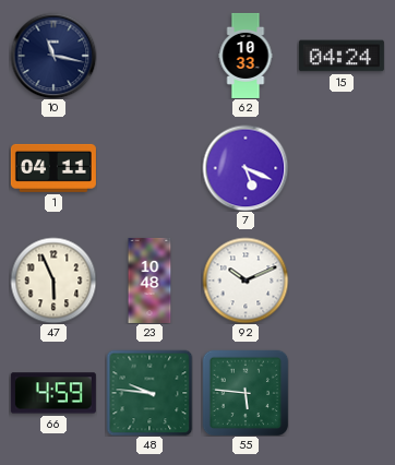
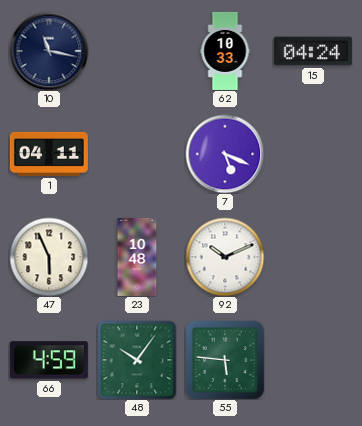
48: 9:46 -> 10:06
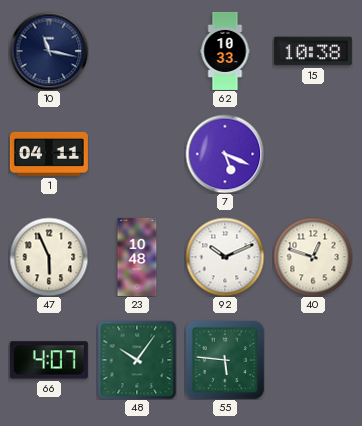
15: 04:24 -> 10:38
40: none -> 12:48
66: 4:59 -> 4:07
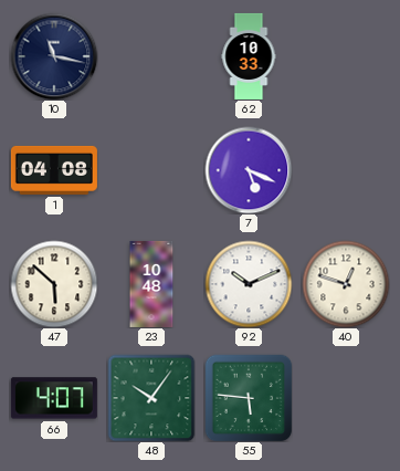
15: 10:38 -> none
1: 04:11 -> 04:08
47: 5:56 -> 5:52
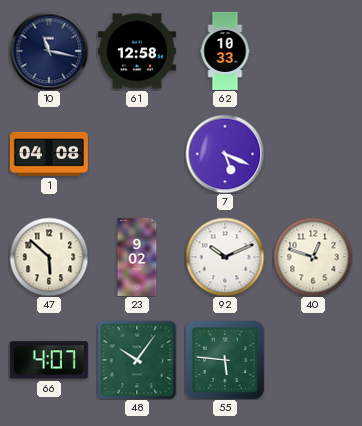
61: none -> 12:58
23: 10:48 -> 9:02
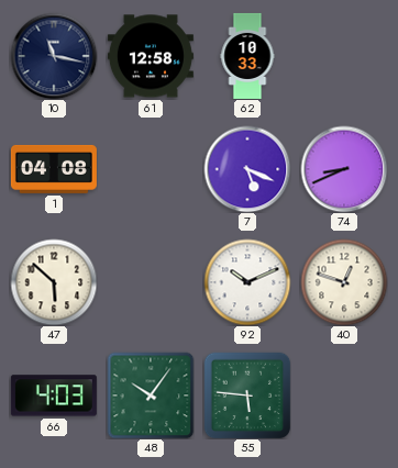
74: none -> 8:41
23: 9:02 -> none
66: 4:07 -> 4:03
